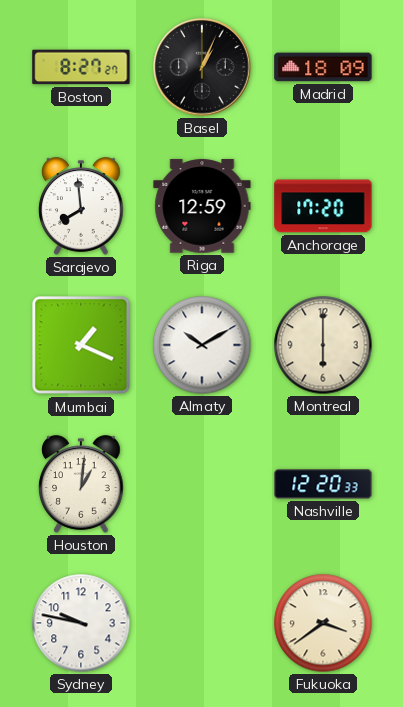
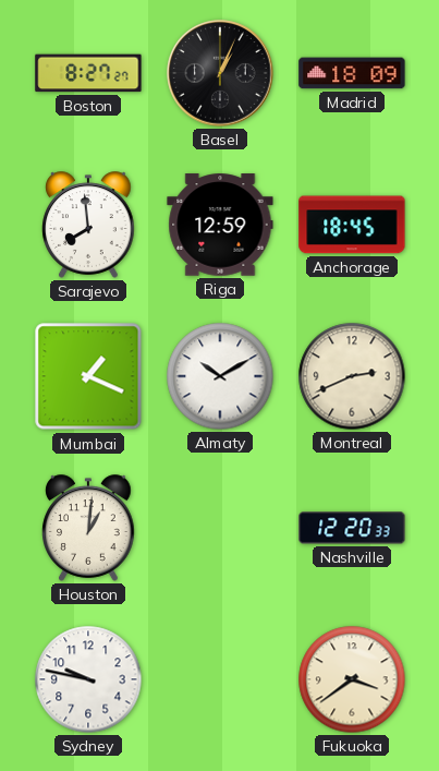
Anchorage: 17:20 -> 18:45
Montreal: 6:00 -> 2:41
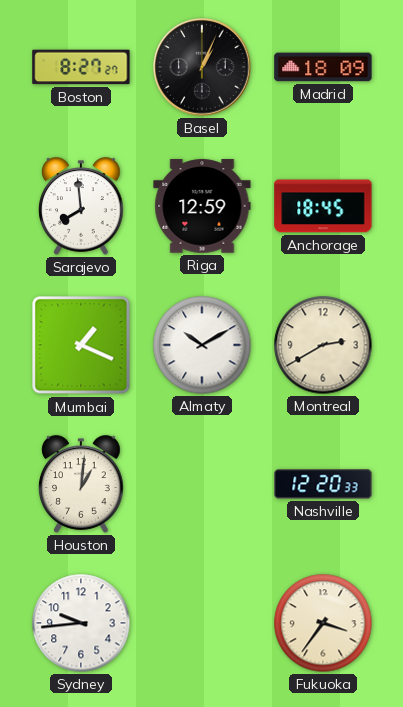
Montreal: 2:41 -> 2:40
Sydney: 9:47 -> 9:44
Fukuoka: 3:39 -> 3:36
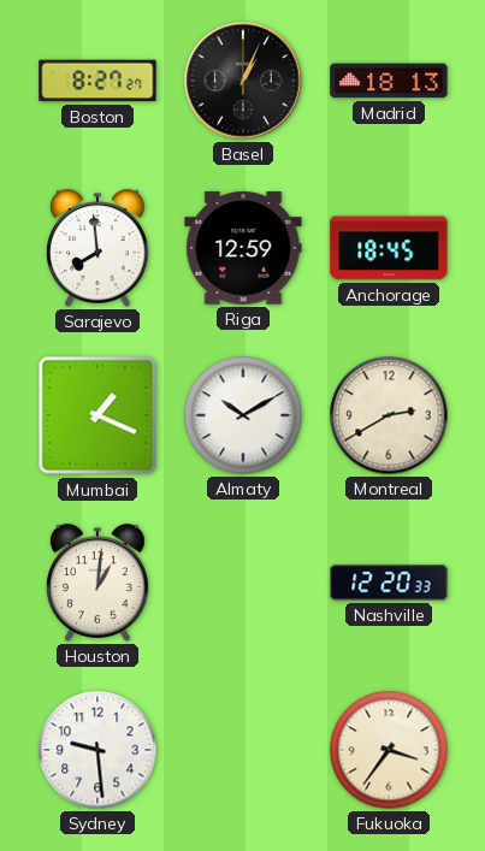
Madrid: 18:09 -> 18:13
Sydney: 9:44 -> 9:29
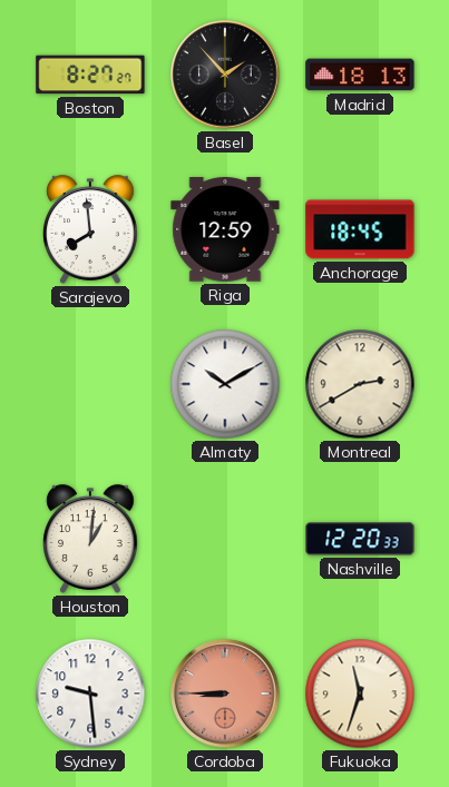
Basel: 1:04 -> 1:53
Mumbai: 1:19 -> none
Cordoba: none -> 8:45
Fukuoka: 3:36 -> 11:33
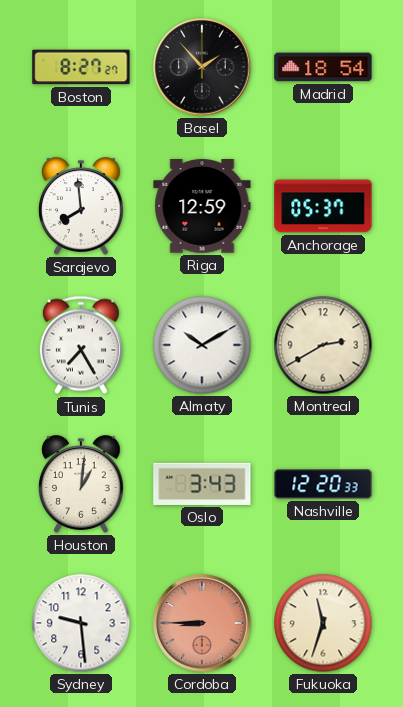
Madrid: 18:13 -> 18:54
Anchorage: 18:45 -> 05:37
Tunis: none -> 7:25
Oslo: none -> 3:43
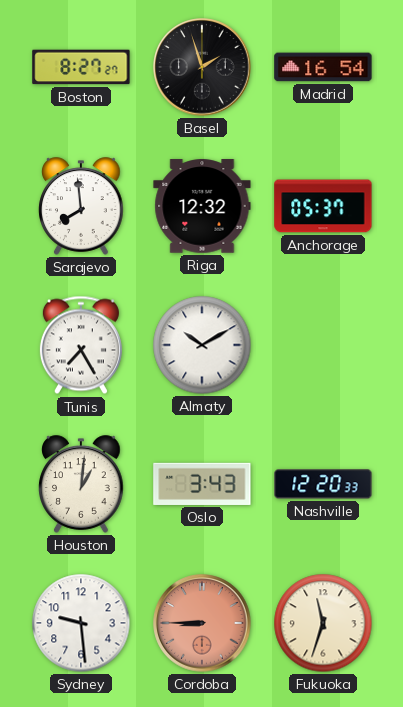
Basel: 1:53 -> 1:57
Madrid: 18:54 -> 16:54
Riga: 12:59 -> 12:32
Montreal: 2:40 -> none
